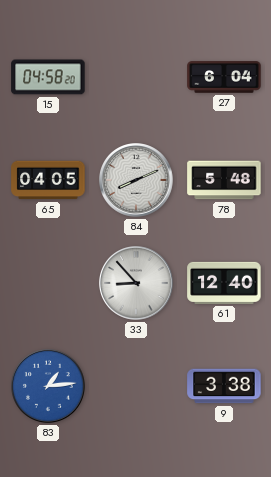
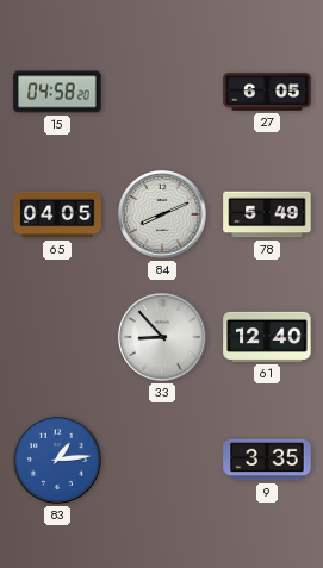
27: 6:04 -> 6:05
78: 5:48 -> 5:49
9: 3:38 -> 3:35
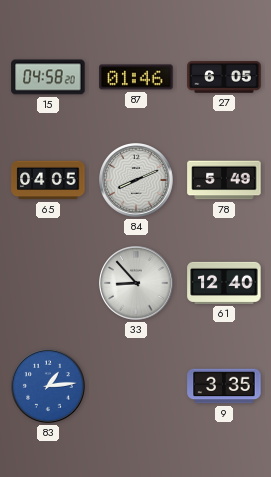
87: none -> 01:46
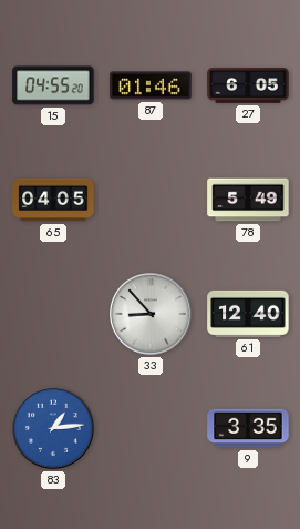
15: 04:58 -> 04:55
84: 8:11 -> none
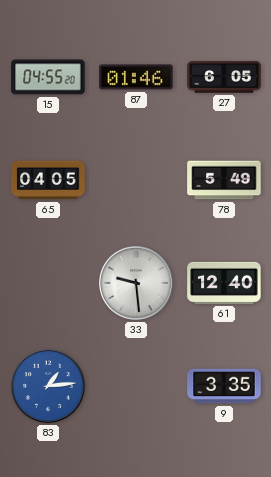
33: 8:53 -> 9:29
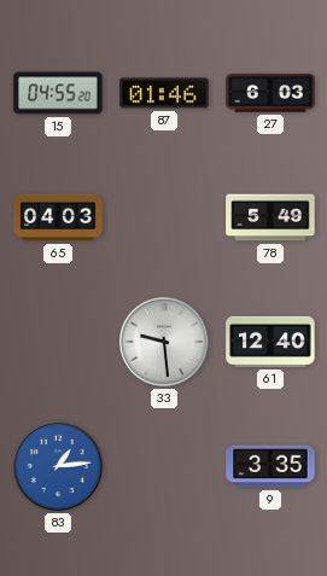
27: 6:05 -> 6:03
65: 04:05 -> 04:03
